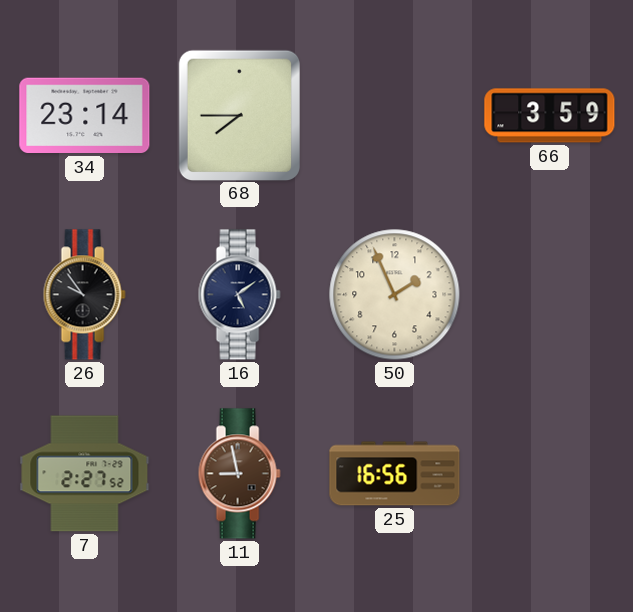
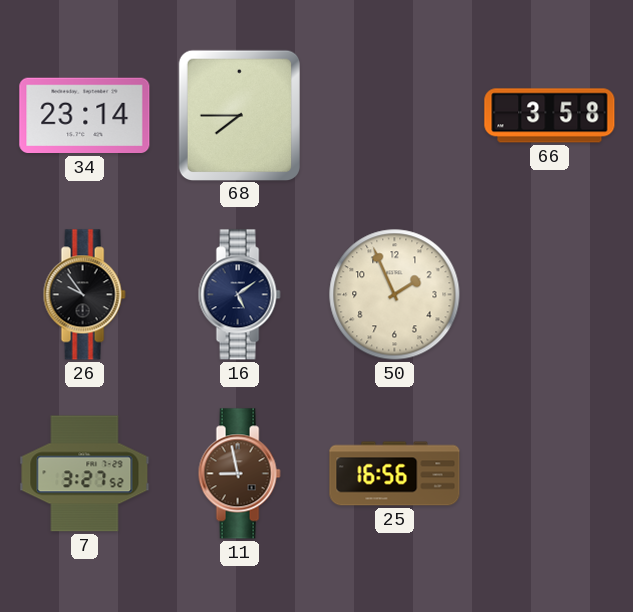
66: 3:59 -> 3:58
7: 2:27 -> 3:27
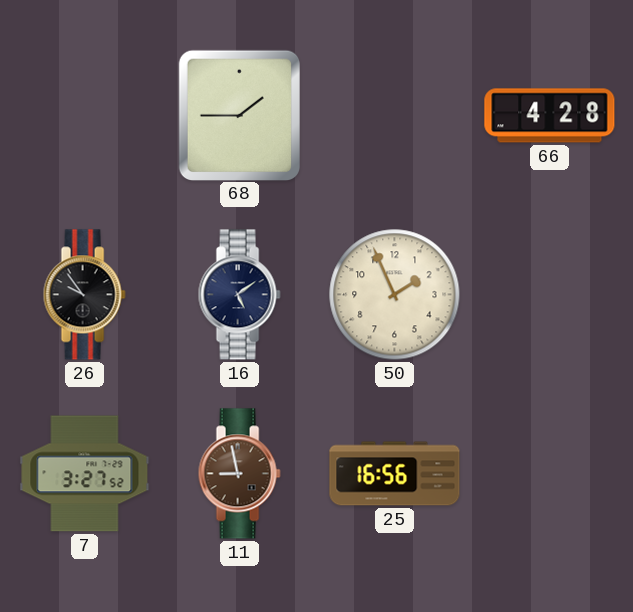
34: 23:14 -> none
68: 7:45 -> 1:45
66: 3:58 -> 4:28
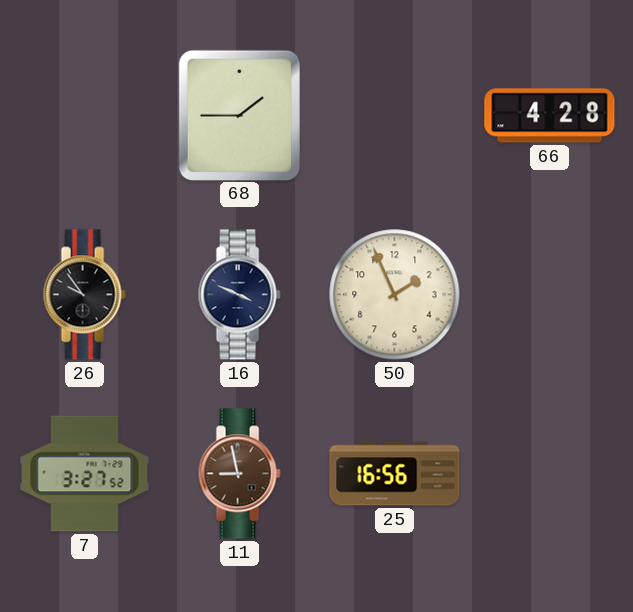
16: 5:09 -> 3:49
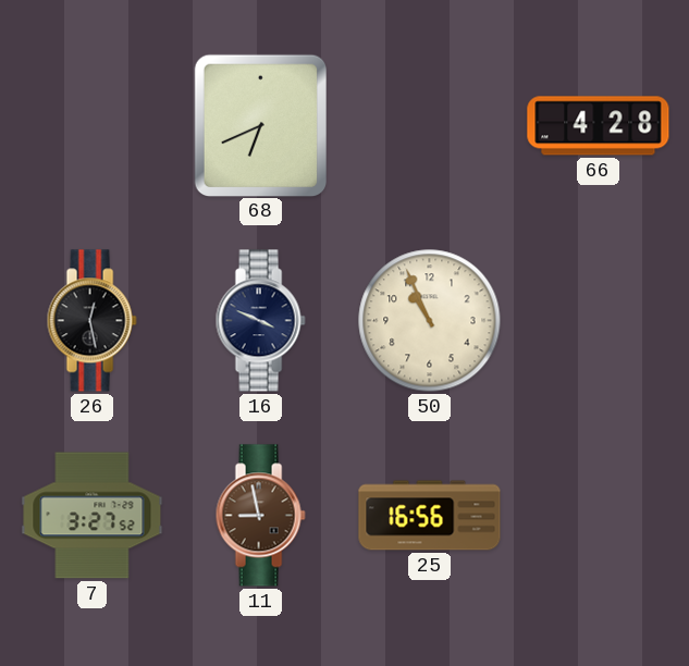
68: 1:45 -> 6:41
26: 9:54 -> 12:28
50: 1:56 -> 10:56
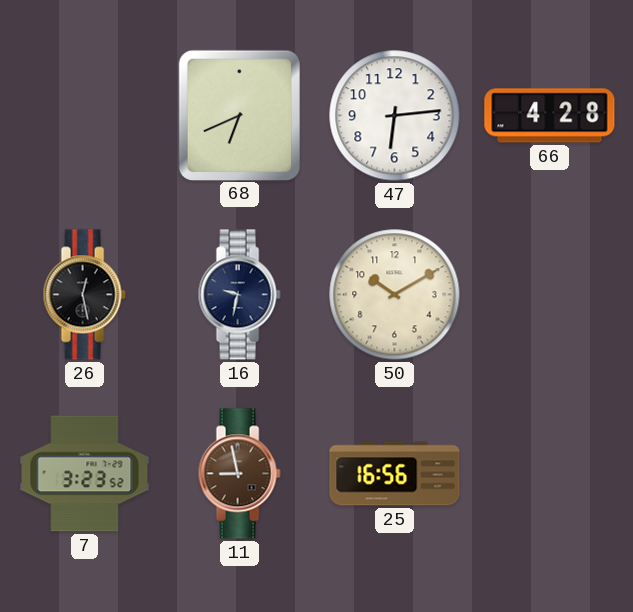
47: none -> 6:14
16: 3:49 -> 9:32
50: 10:56 -> 10:10
7: 3:27 -> 3:23
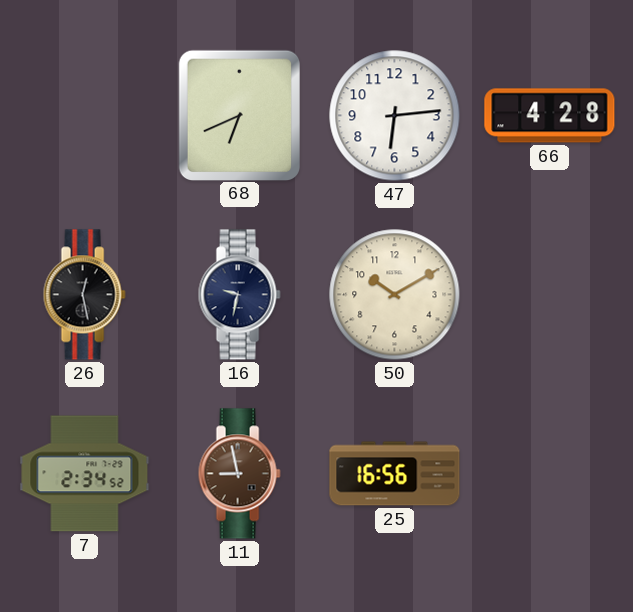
7: 3:23 -> 2:34
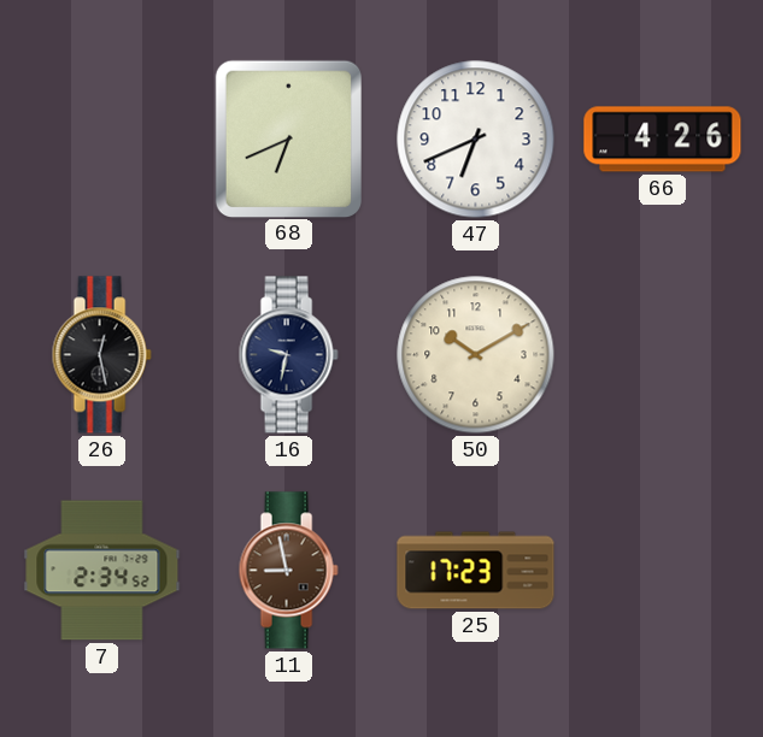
47: 6:14 -> 6:41
66: 4:28 -> 4:26
25: 16:56 -> 17:23
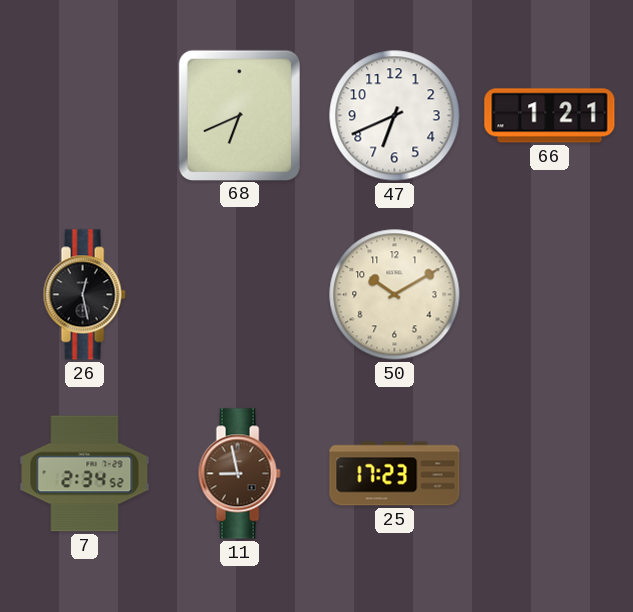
66: 4:26 -> 1:21
16: 9:32 -> none
